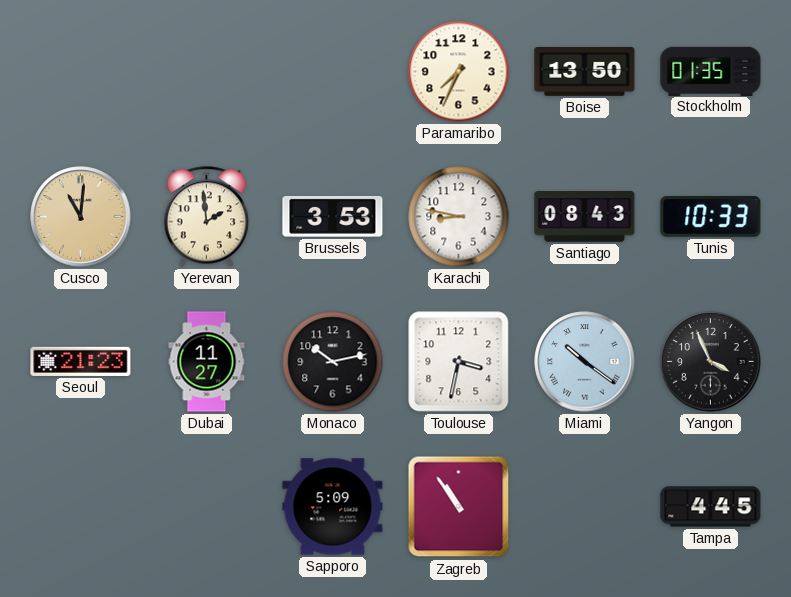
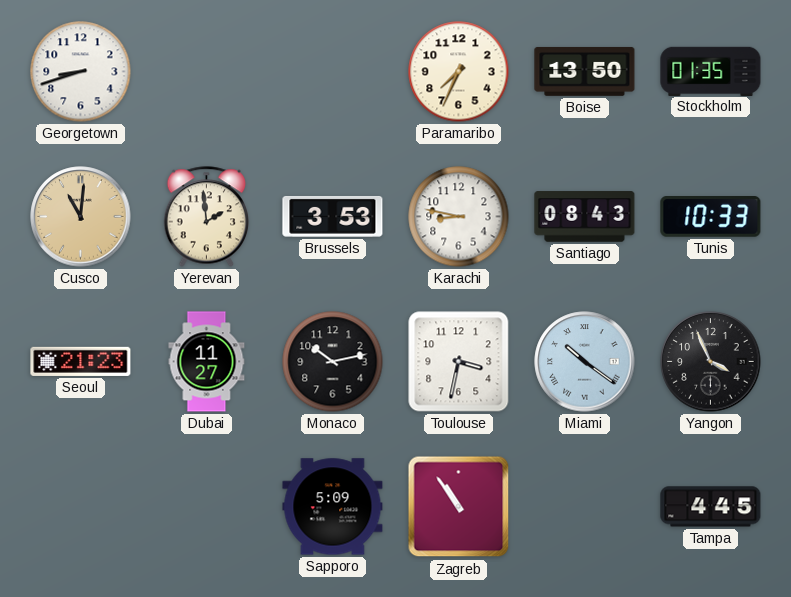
Georgetown: none -> 8:42
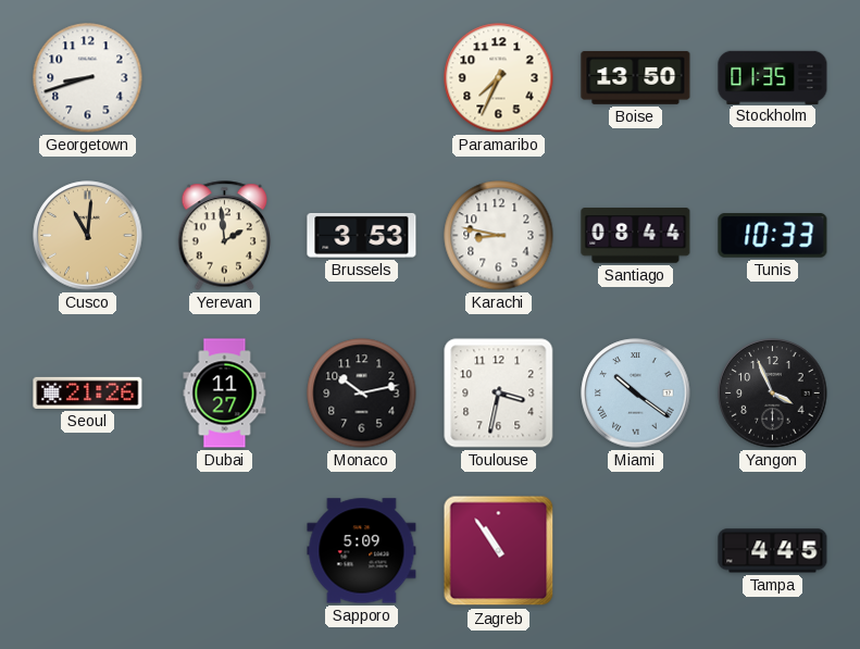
Santiago: 08:43 -> 08:44
Seoul: 21:23 -> 21:26
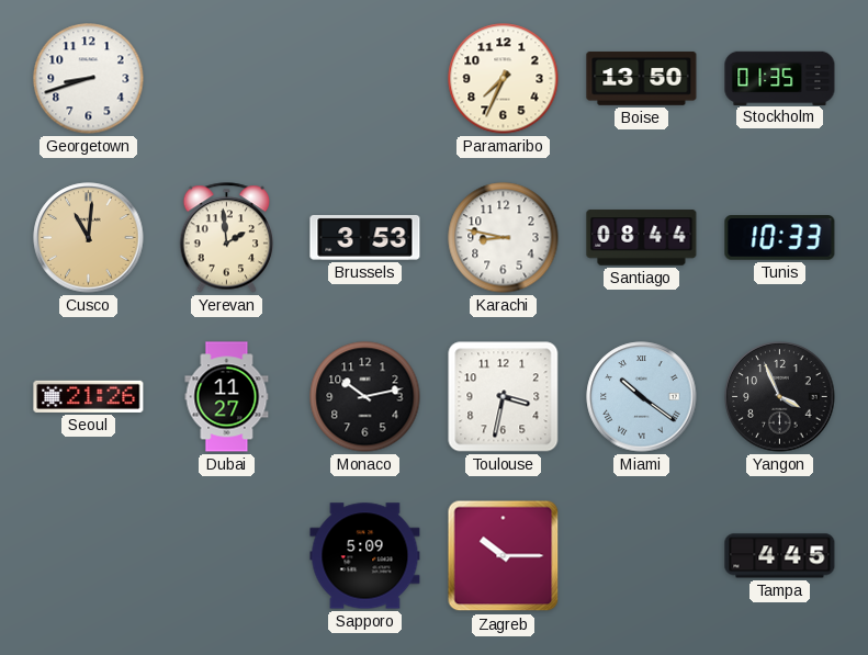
Zagreb: 10:54 -> 10:15
